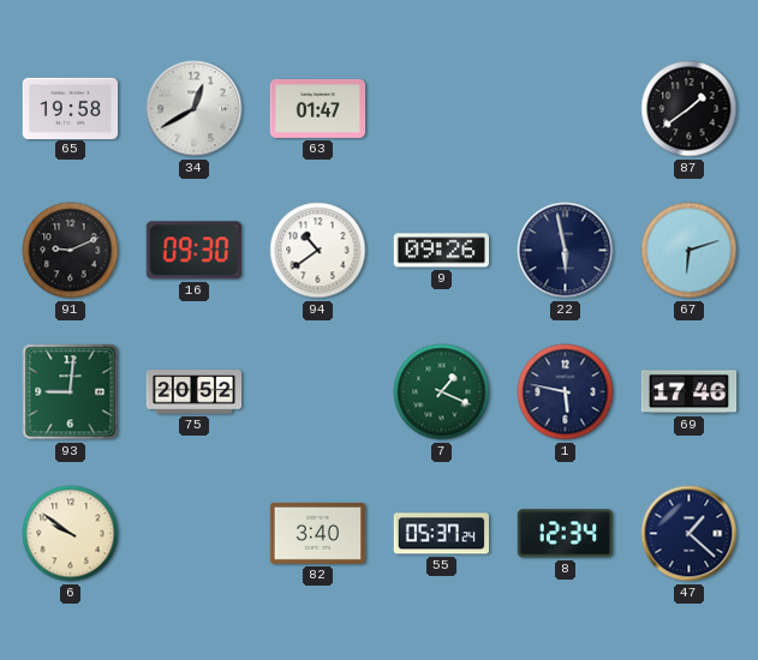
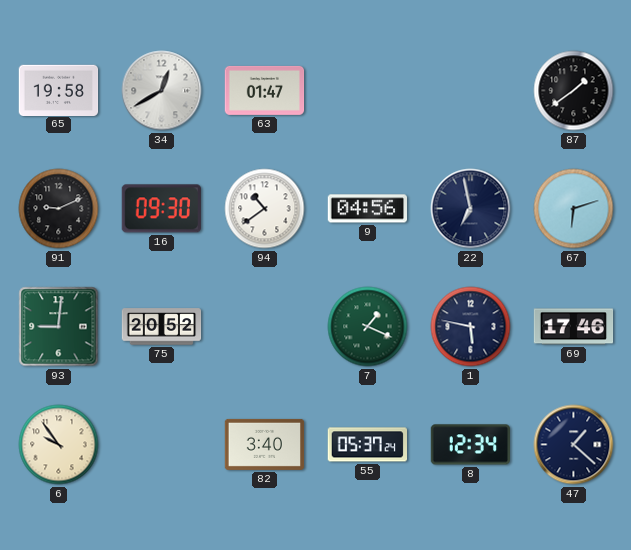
9: 09:26 -> 04:56
22: 5:58 -> 6:58
6: 9:51 -> 9:54
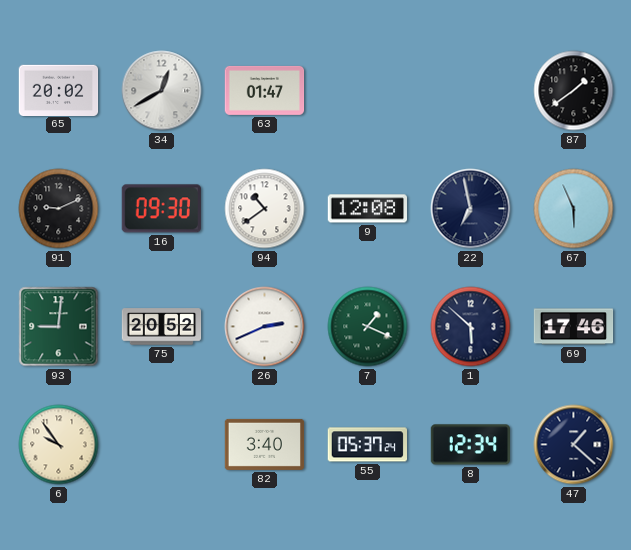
65: 19:58 -> 20:02
9: 04:56 -> 12:08
67: 6:12 -> 5:56
26: none -> 2:41
1: 5:47 -> 5:52
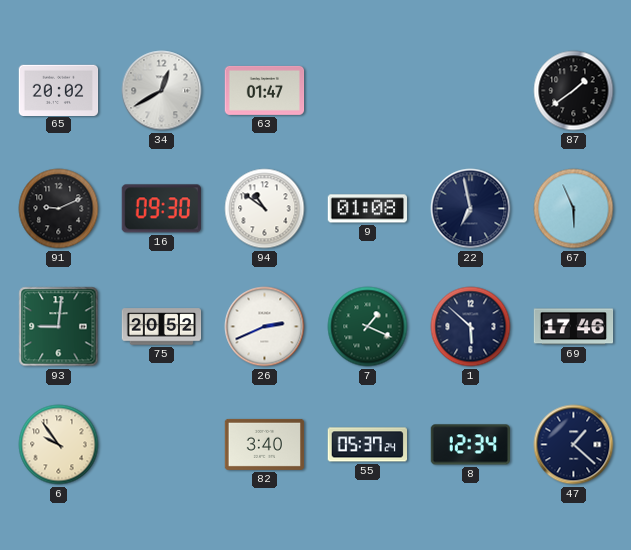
94: 10:39 -> 10:51
9: 12:08 -> 01:08
